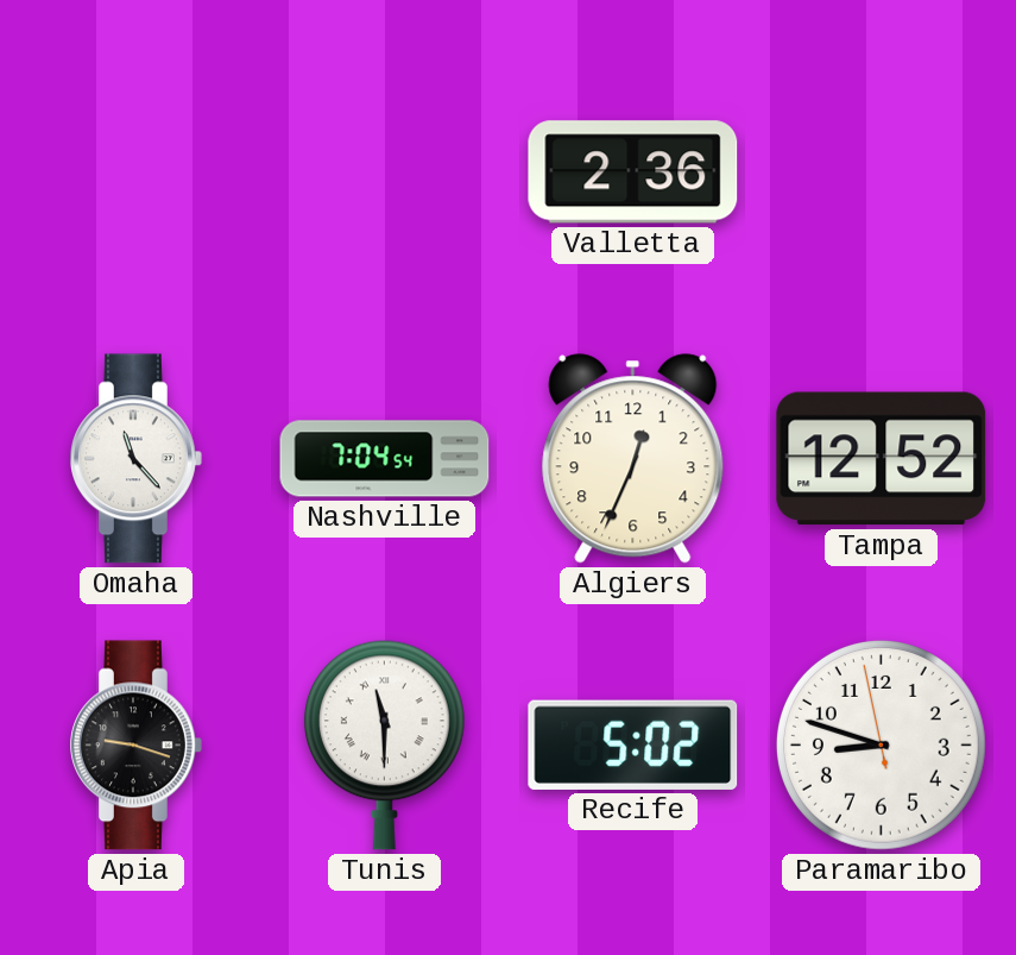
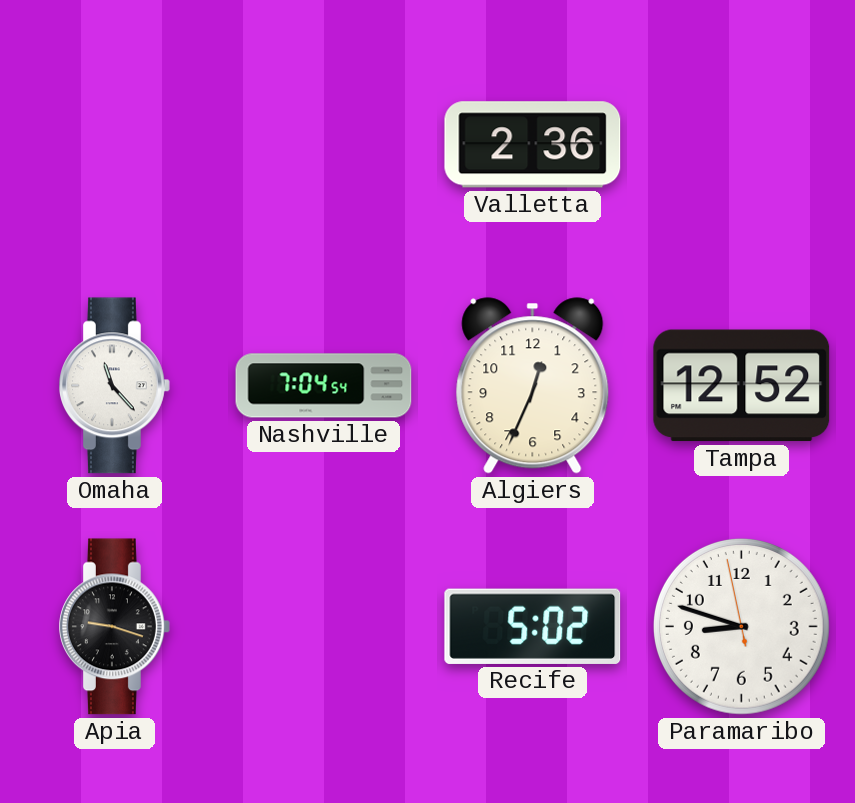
Tunis: 11:30 -> none
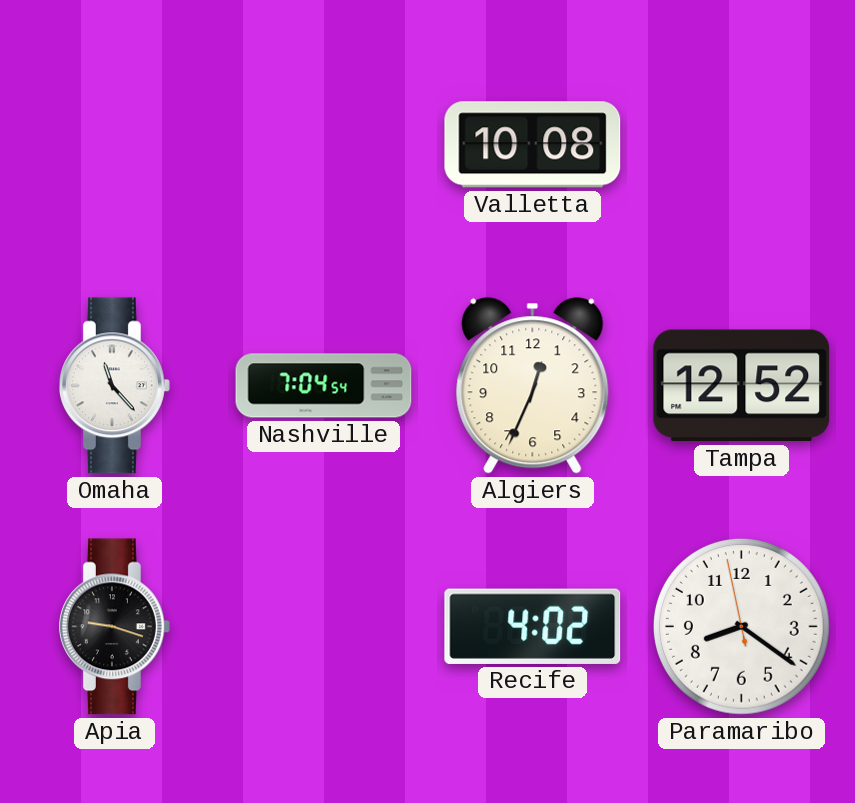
Valletta: 2:36 -> 10:08
Recife: 5:02 -> 4:02
Paramaribo: 8:47 -> 8:20
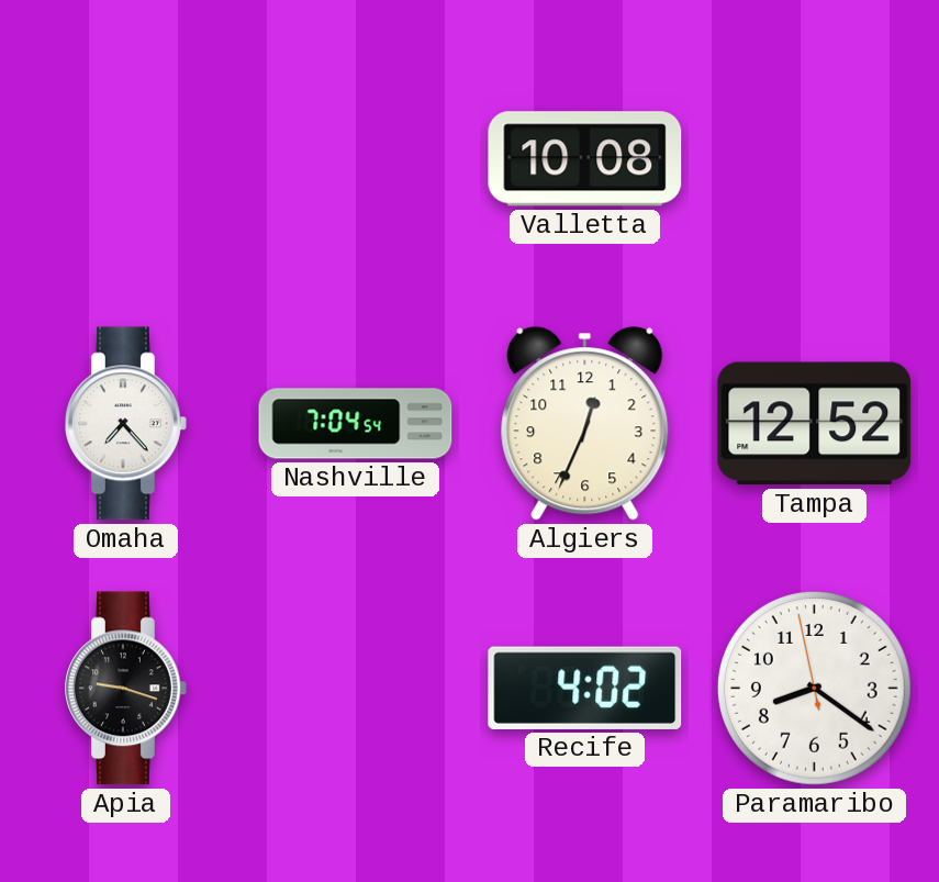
Omaha: 11:23 -> 7:23
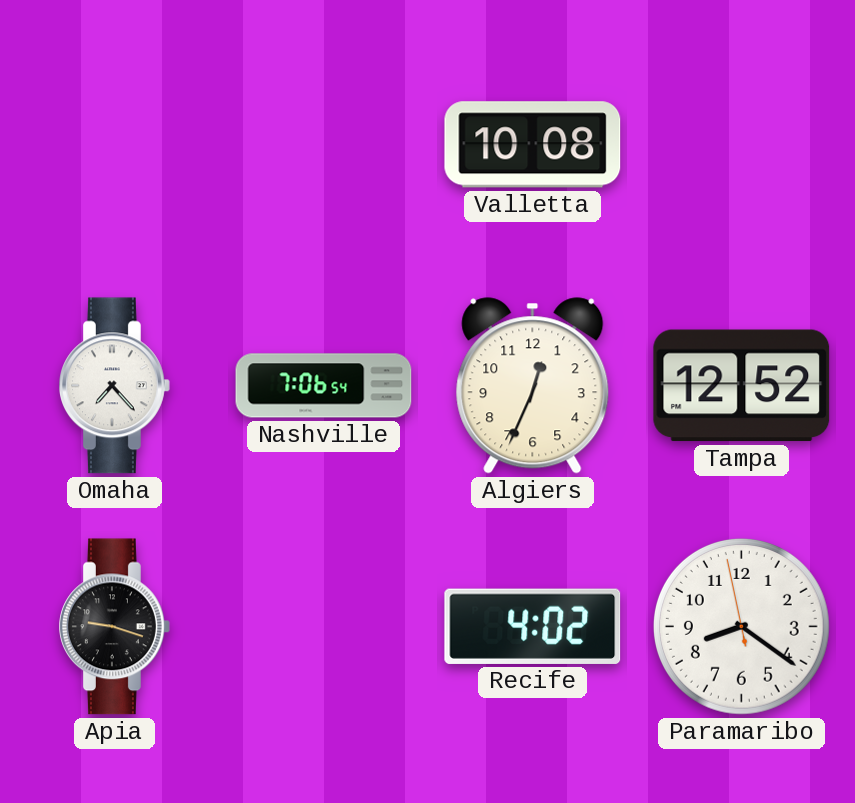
Nashville: 7:04 -> 7:06
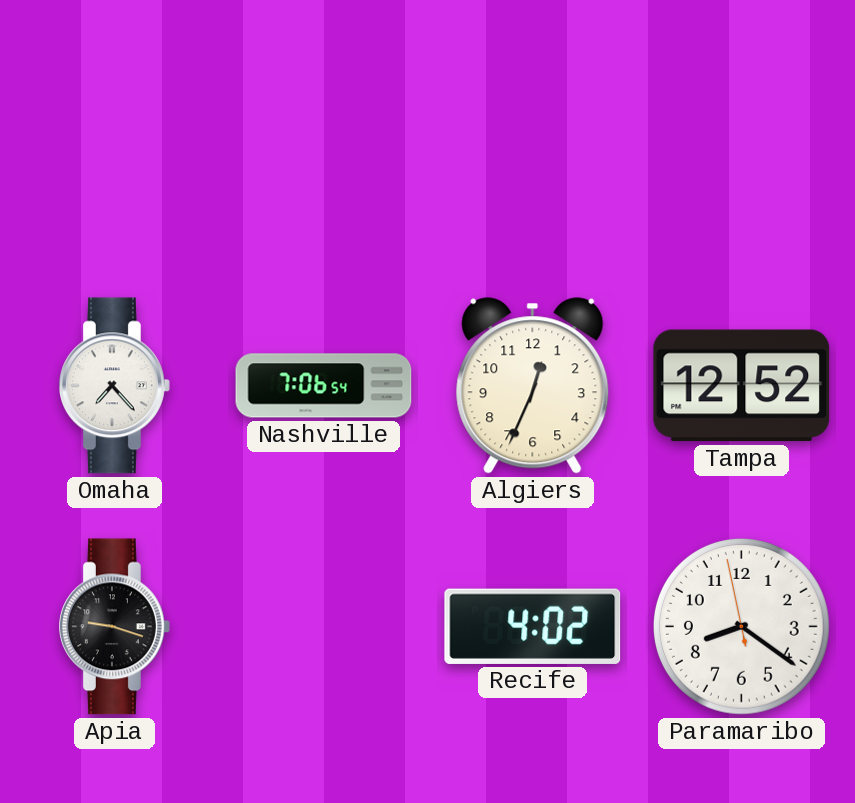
Valletta: 10:08 -> none
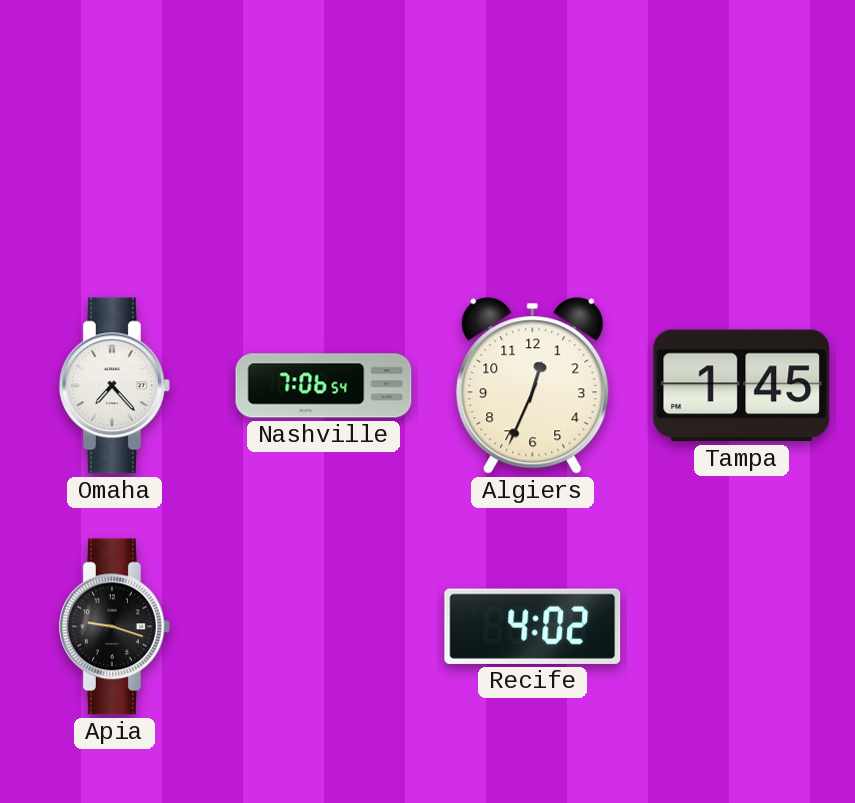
Tampa: 12:52 -> 1:45
Paramaribo: 8:20 -> none
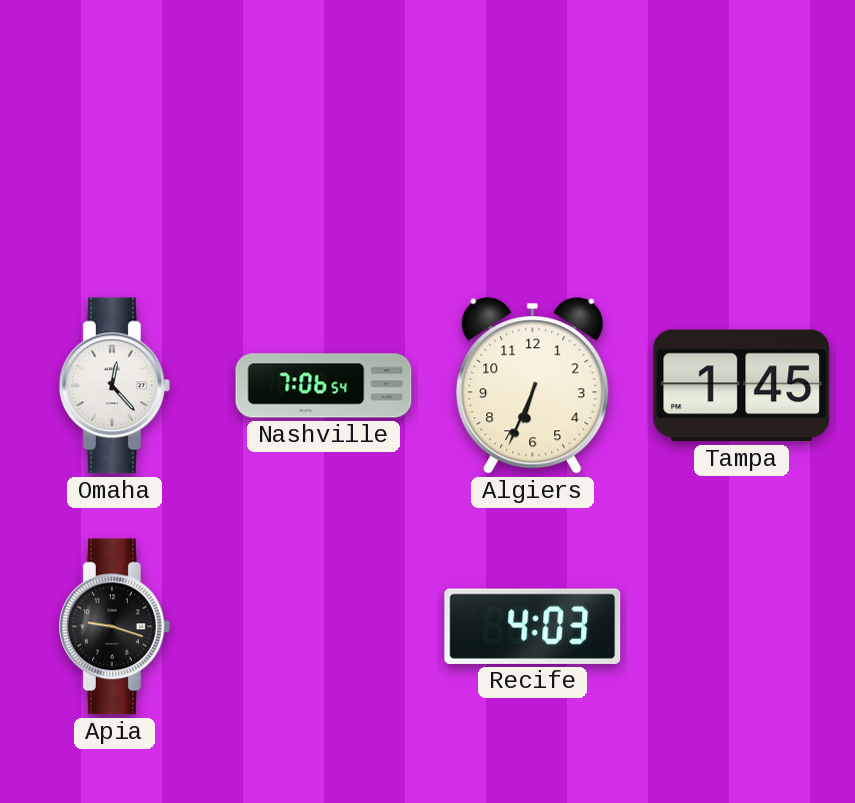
Omaha: 7:23 -> 12:23
Algiers: 12:34 -> 6:34
Recife: 4:02 -> 4:03
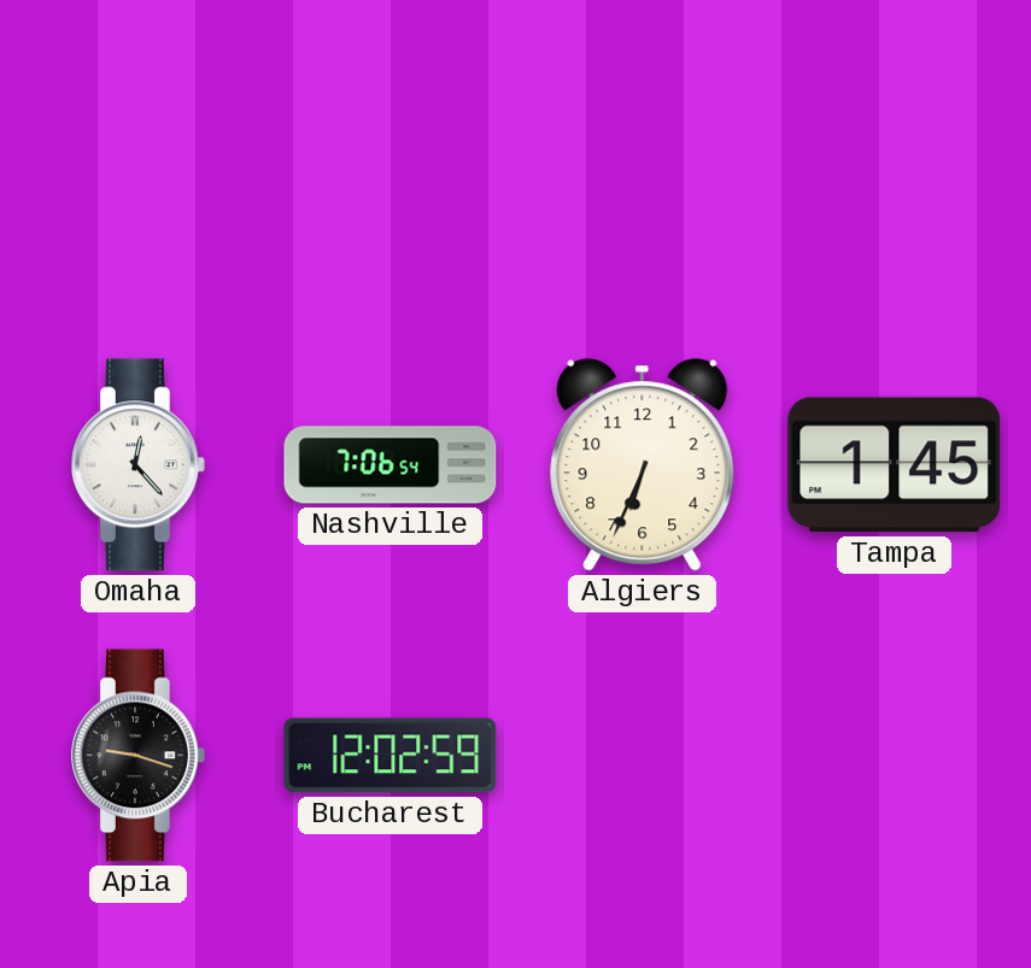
Bucharest: none -> 12:02
Recife: 4:03 -> none
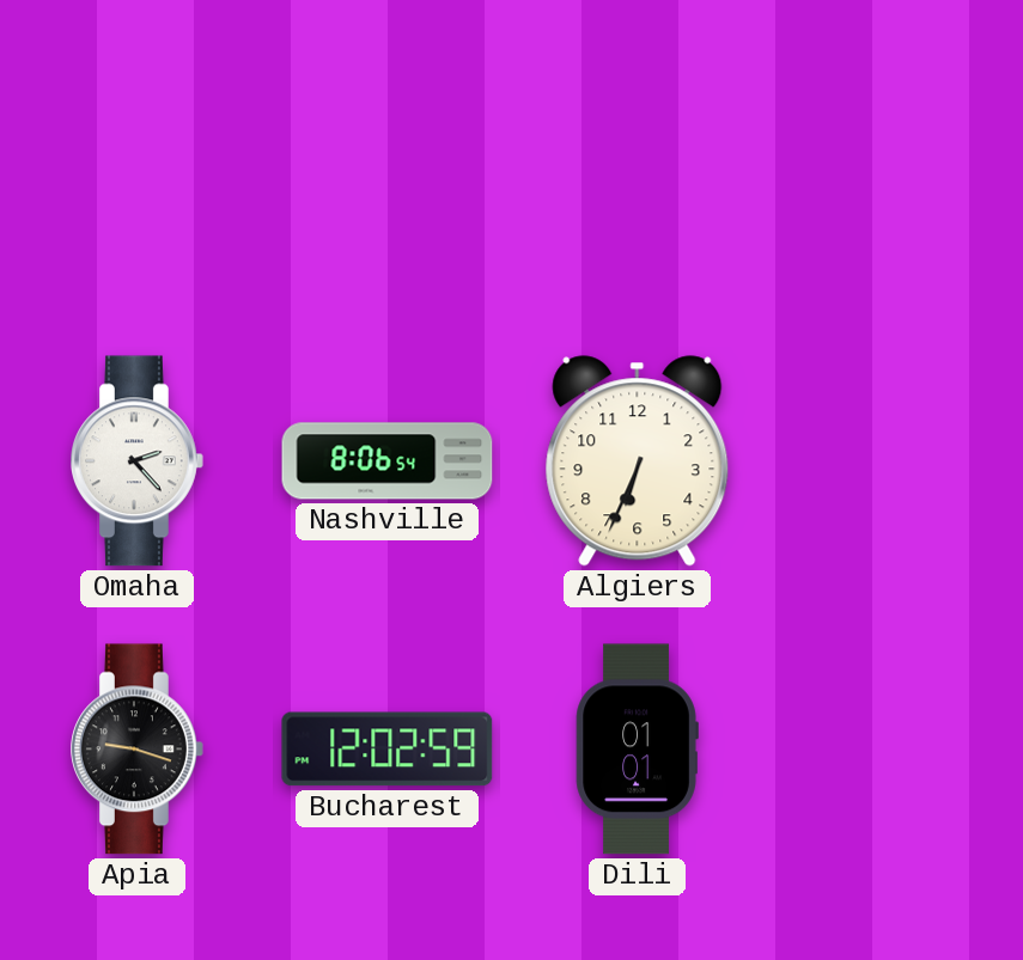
Omaha: 12:23 -> 2:23
Nashville: 7:06 -> 8:06
Tampa: 1:45 -> none
Dili: none -> 01:01
